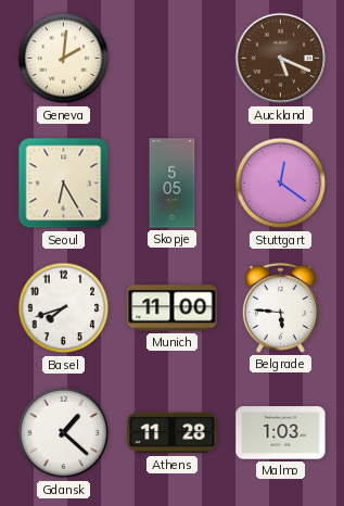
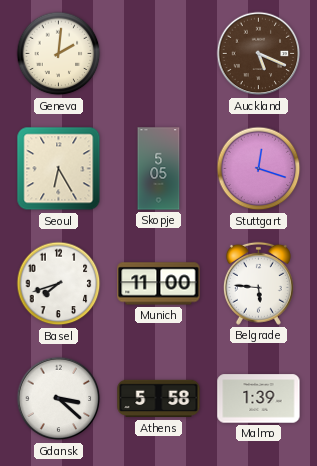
Stuttgart: 12:21 -> 12:18
Gdansk: 1:22 -> 3:22
Athens: 11:28 -> 5:58
Malmo: 1:03 -> 1:39
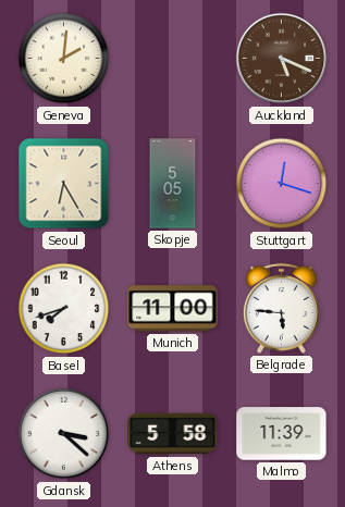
Malmo: 1:39 -> 11:39
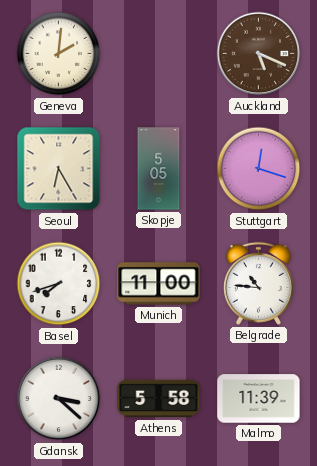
Belgrade: 5:46 -> 10:46
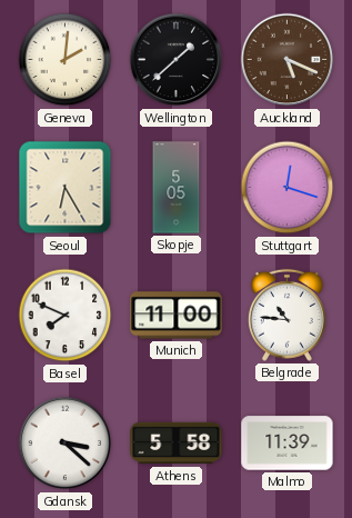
Wellington: none -> 1:38
Basel: 7:42 -> 7:49
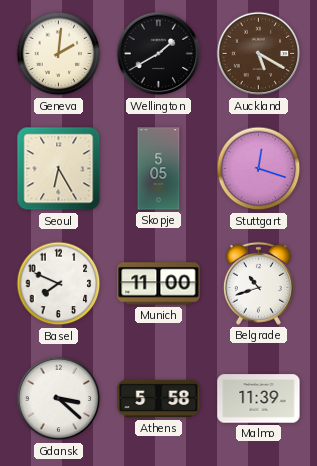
Wellington: 1:38 -> 1:40
Auckland: 5:19 -> 5:20
Belgrade: 10:46 -> 10:42
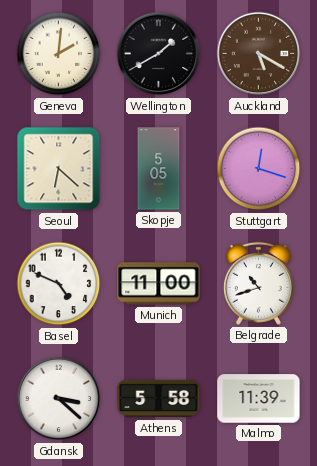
Seoul: 6:25 -> 6:22
Basel: 7:49 -> 4:49
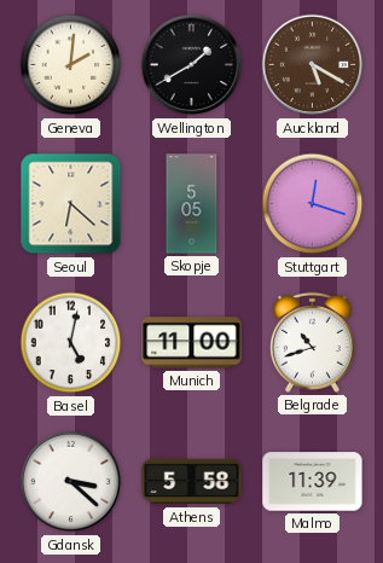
Basel: 4:49 -> 5:02
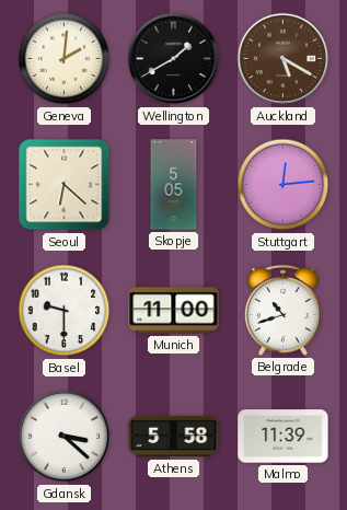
Stuttgart: 12:18 -> 12:14
Basel: 5:02 -> 9:30
